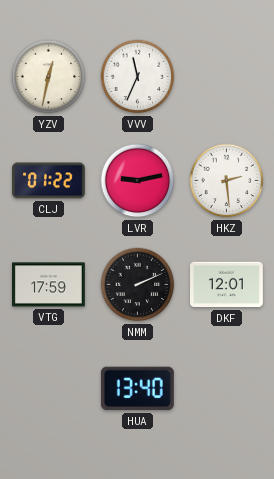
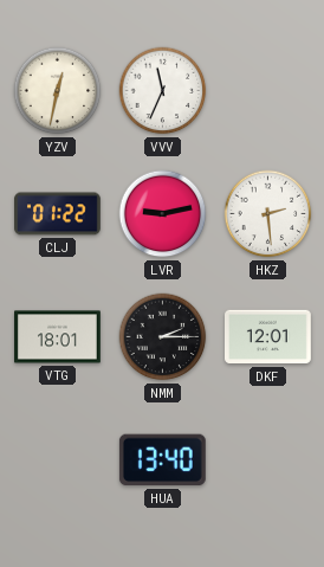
VTG: 17:59 -> 18:01
NMM: 2:11 -> 2:15
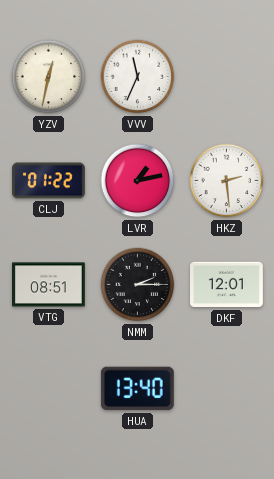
LVR: 9:13 -> 1:13
VTG: 18:01 -> 08:51
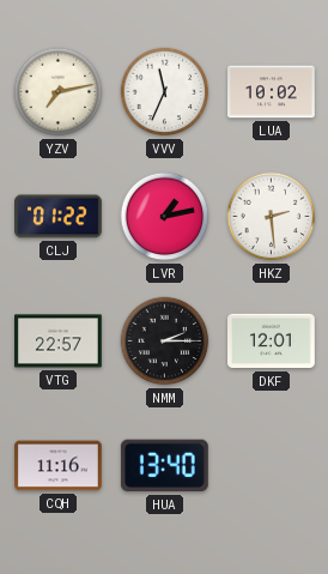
YZV: 12:32 -> 7:13
LUA: none -> 10:02
VTG: 08:51 -> 22:57
CQH: none -> 11:16
